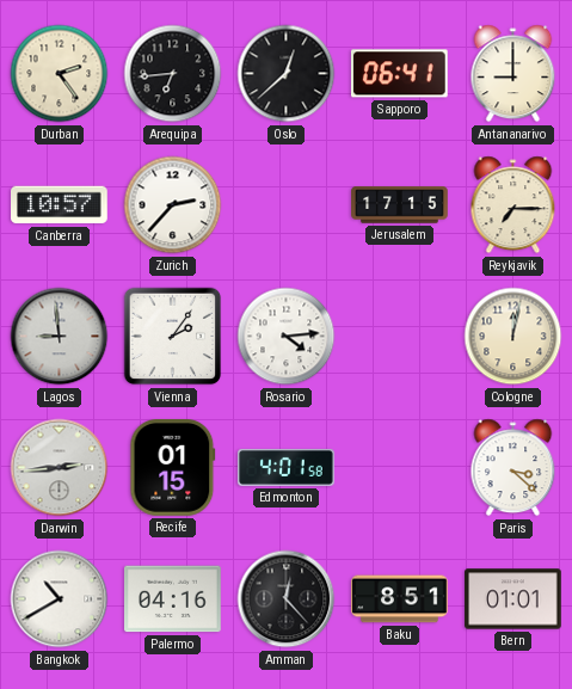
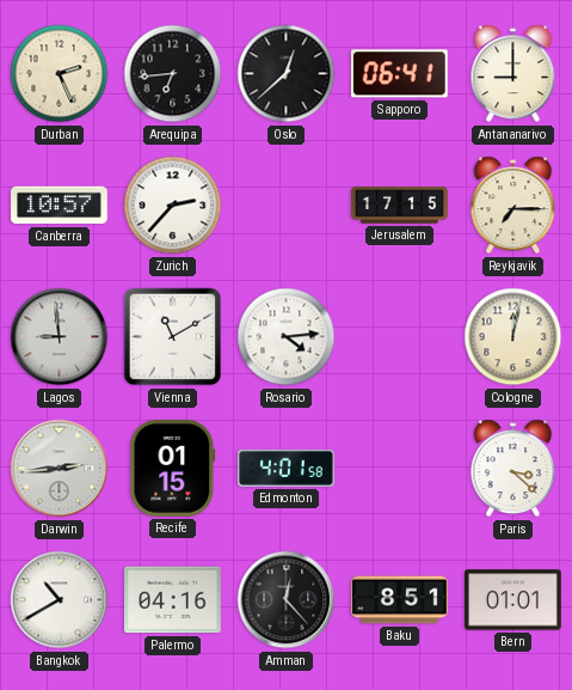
Durban: 2:24 -> 2:26
Vienna: 2:06 -> 11:10
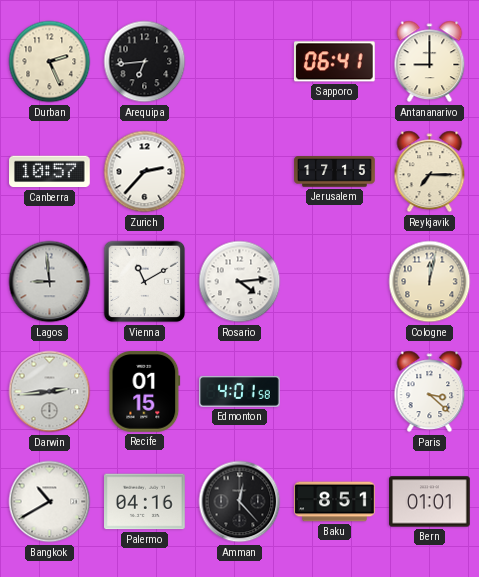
Oslo: 12:38 -> none
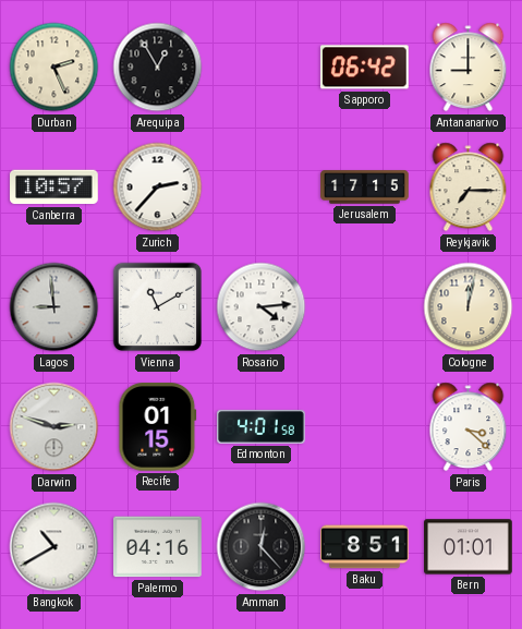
Arequipa: 6:44 -> 12:55
Sapporo: 06:41 -> 06:42
Darwin: 2:44 -> 2:48
